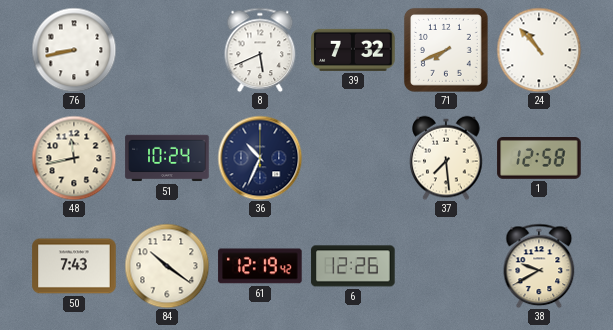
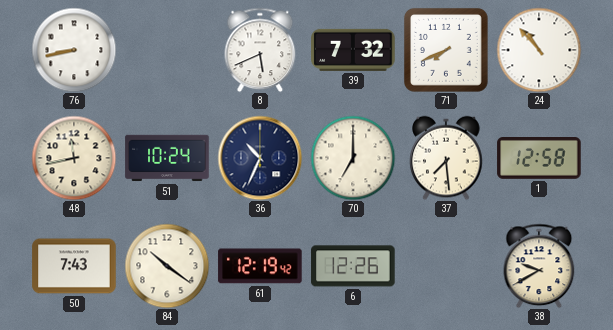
70: none -> 7:00
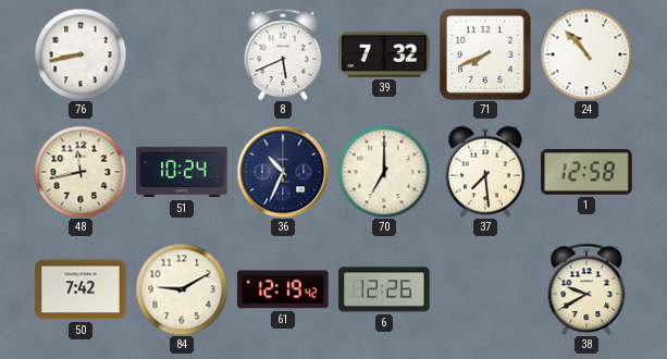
50: 7:43 -> 7:42
84: 10:21 -> 9:10
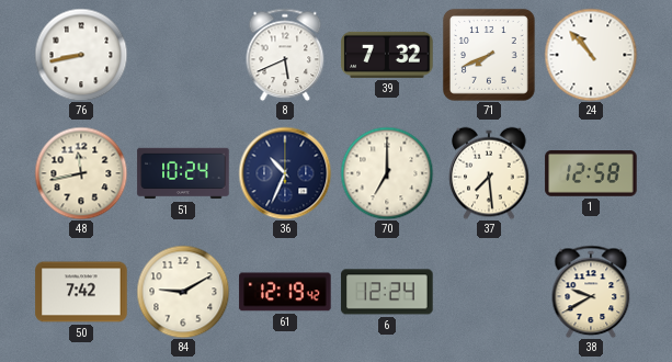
6: 12:26 -> 12:24
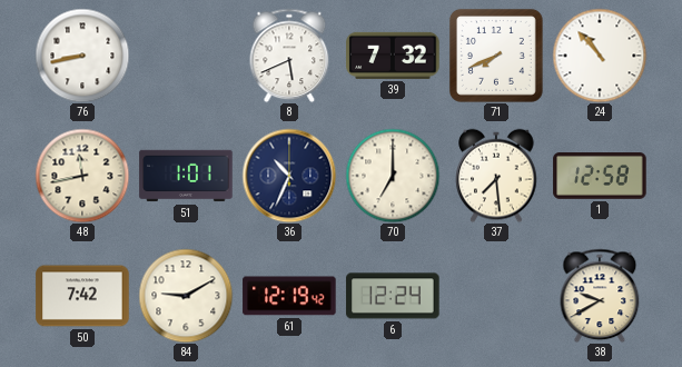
51: 10:24 -> 1:01
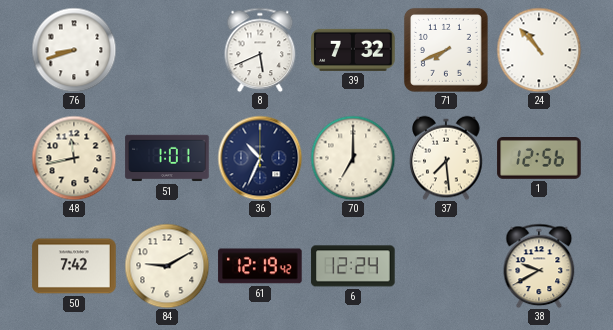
76: 8:43 -> 8:42
1: 12:58 -> 12:56
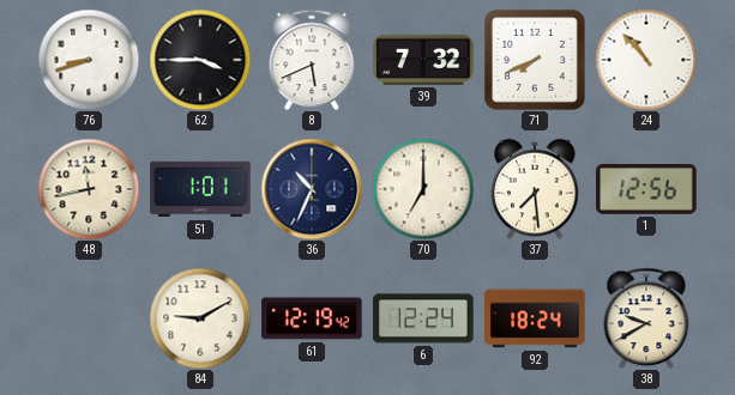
62: none -> 3:45
50: 7:42 -> none
92: none -> 18:24
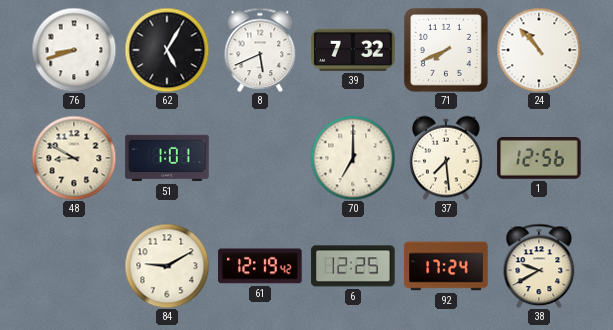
62: 3:45 -> 5:05
48: 11:43 -> 8:50
36: 10:34 -> none
6: 12:24 -> 12:25
92: 18:24 -> 17:24
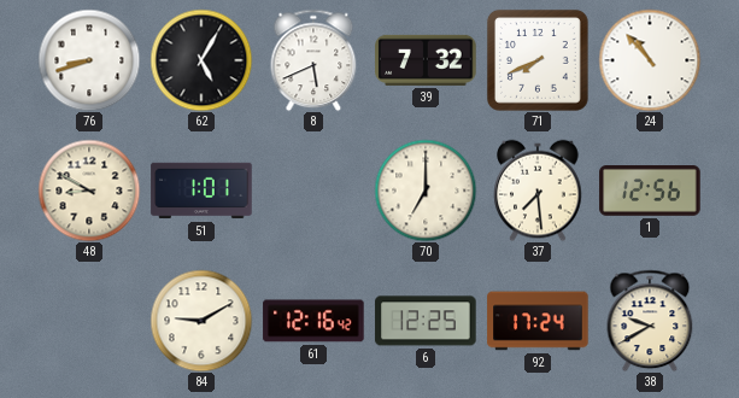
61: 12:19 -> 12:16
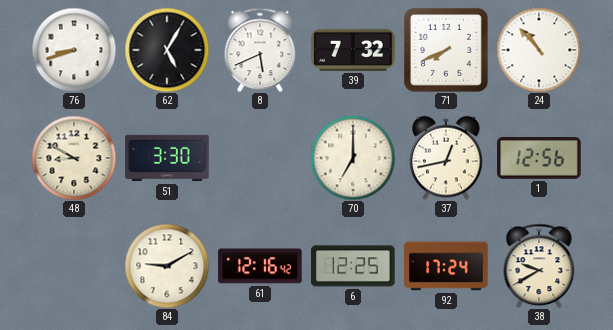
51: 1:01 -> 3:30
37: 7:29 -> 12:43
